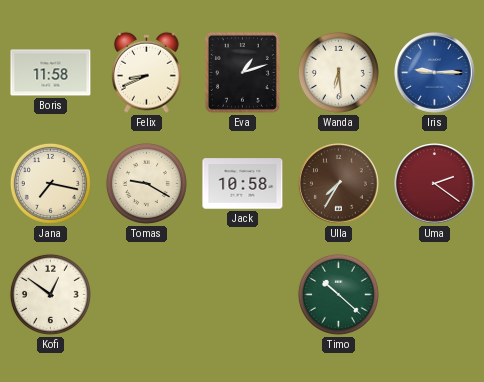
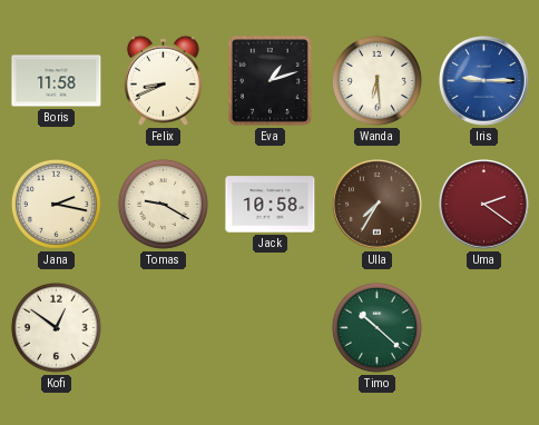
Jana: 7:17 -> 2:17
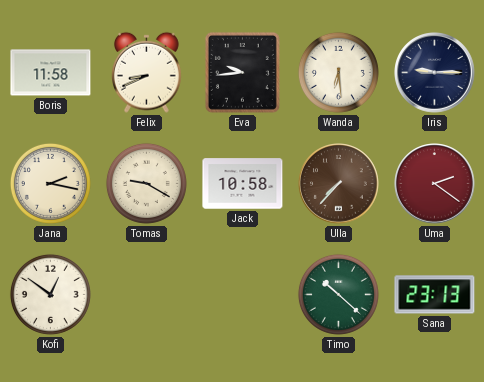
Eva: 1:12 -> 9:44
Iris dial: blue -> navy
Ulla: 7:35 -> 7:37
Sana: none -> 23:13
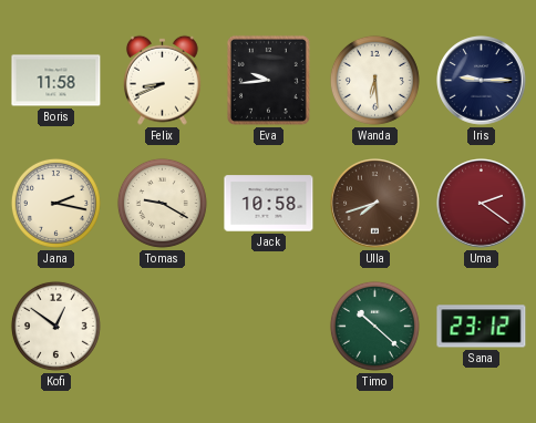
Ulla: 7:37 -> 7:42
Sana: 23:13 -> 23:12
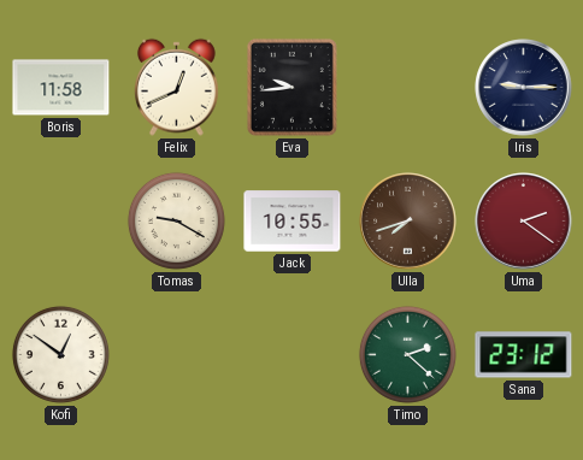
Felix: 8:41 -> 12:41
Wanda: 6:29 -> none
Jana: 2:17 -> none
Jack: 10:58 -> 10:55
Timo: 10:22 -> 2:22
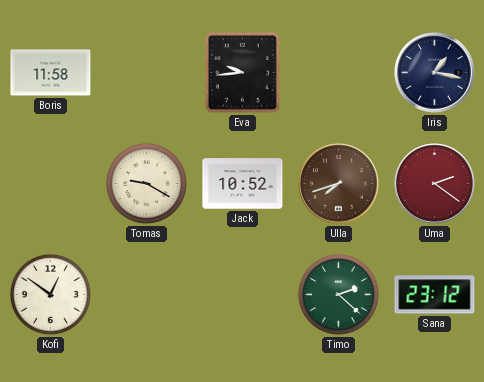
Felix: 12:41 -> none
Iris: 9:15 -> 1:17
Jack: 10:55 -> 10:52
